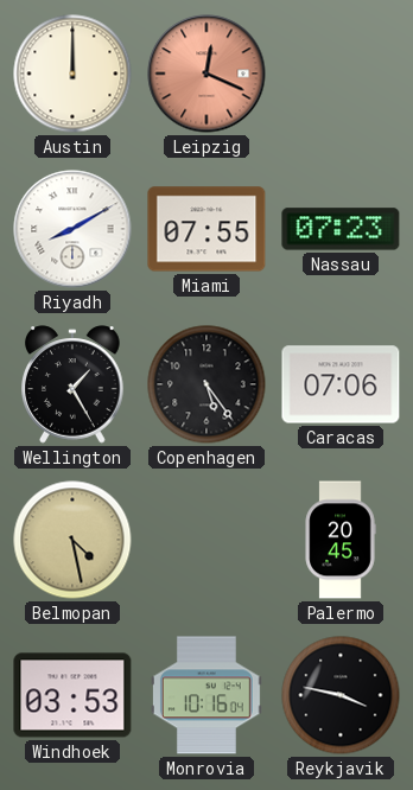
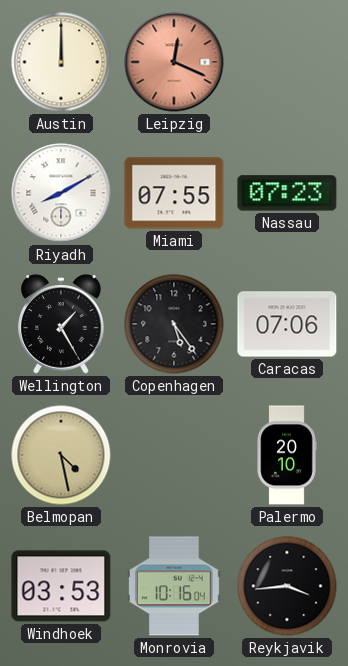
Palermo: 20:45 -> 20:10
Reykjavik: 3:47 -> 3:44
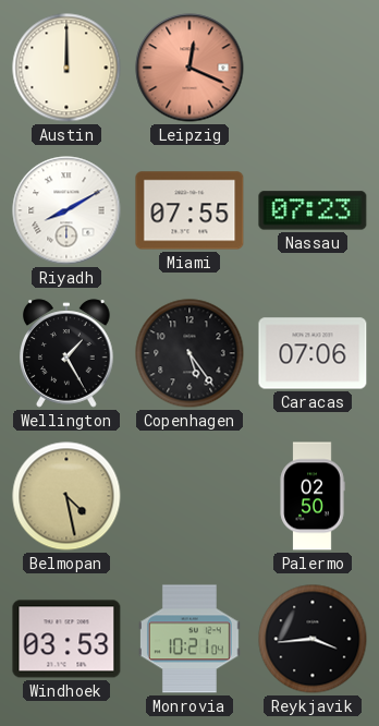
Palermo: 20:10 -> 02:50
Monrovia: 10:16 -> 10:21
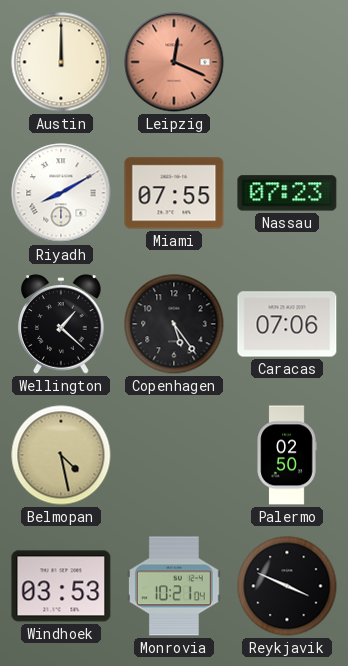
Wellington: 1:25 -> 1:22
Reykjavik: 3:44 -> 3:49
